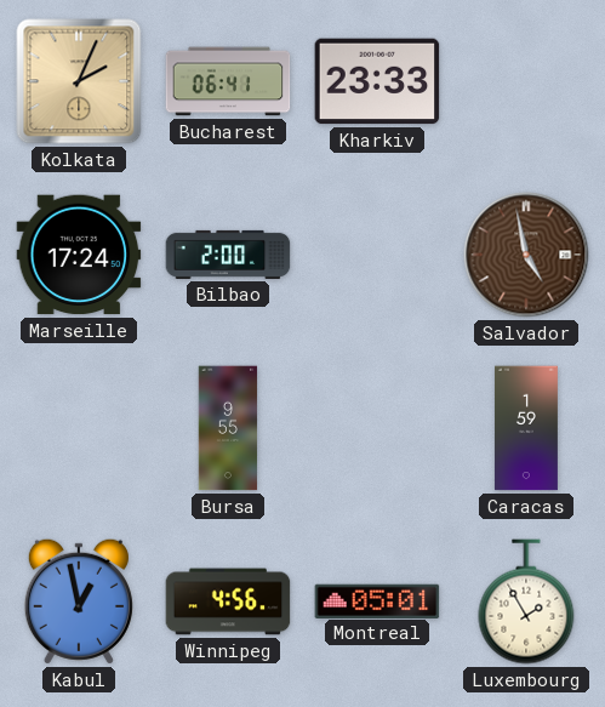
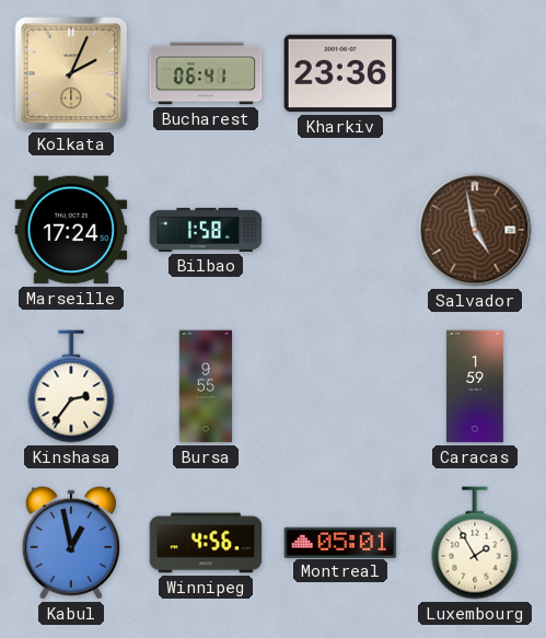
Kharkiv: 23:33 -> 23:36
Bilbao: 2:00 -> 1:58
Kinshasa: none -> 2:36
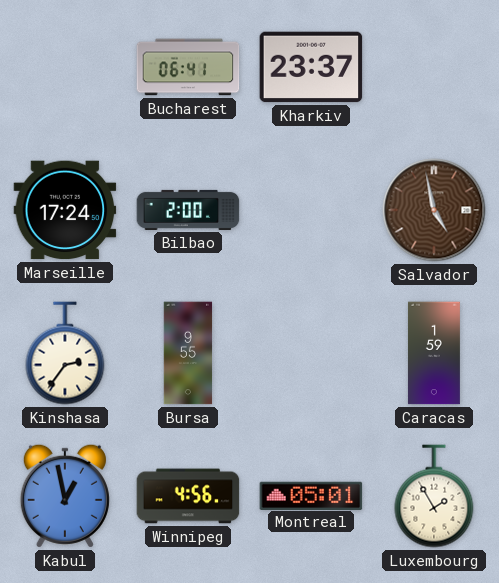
Kolkata: 2:04 -> none
Kharkiv: 23:36 -> 23:37
Bilbao: 1:58 -> 2:00
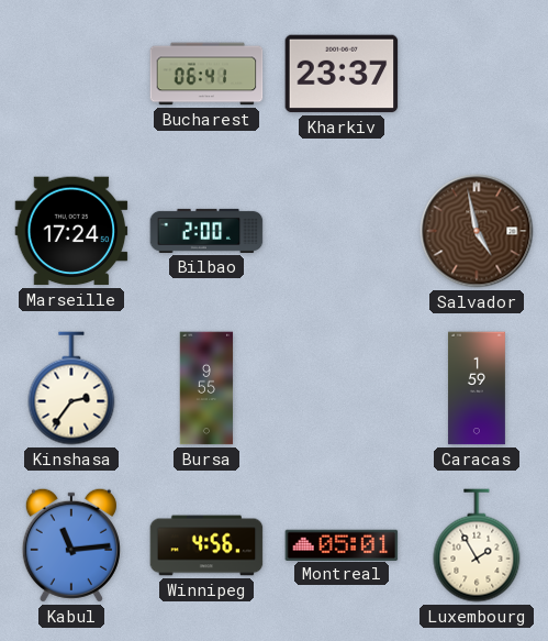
Kabul: 12:58 -> 11:14
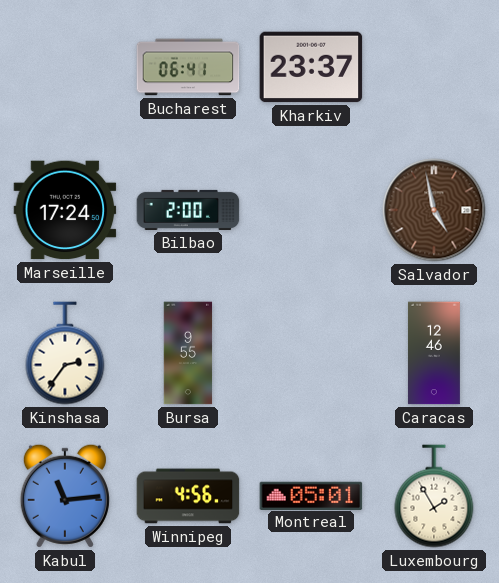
Caracas: 1:59 -> 12:46
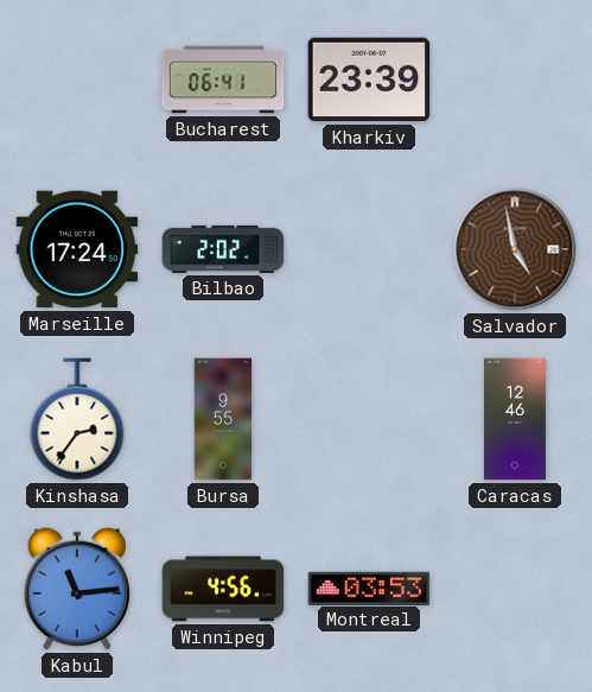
Kharkiv: 23:37 -> 23:39
Bilbao: 2:00 -> 2:02
Montreal: 05:01 -> 03:53
Luxembourg: 1:55 -> none
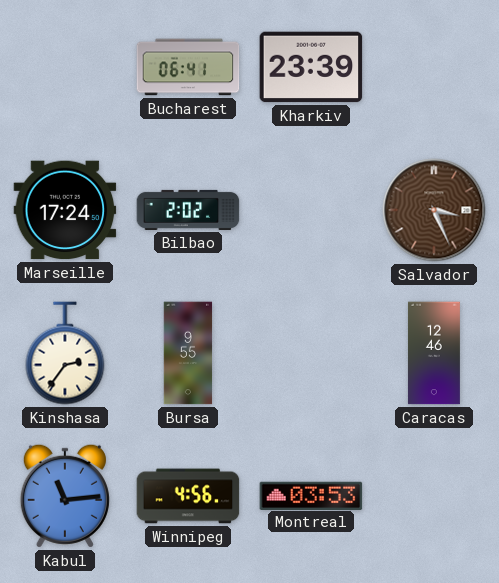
Salvador: 4:58 -> 3:26
